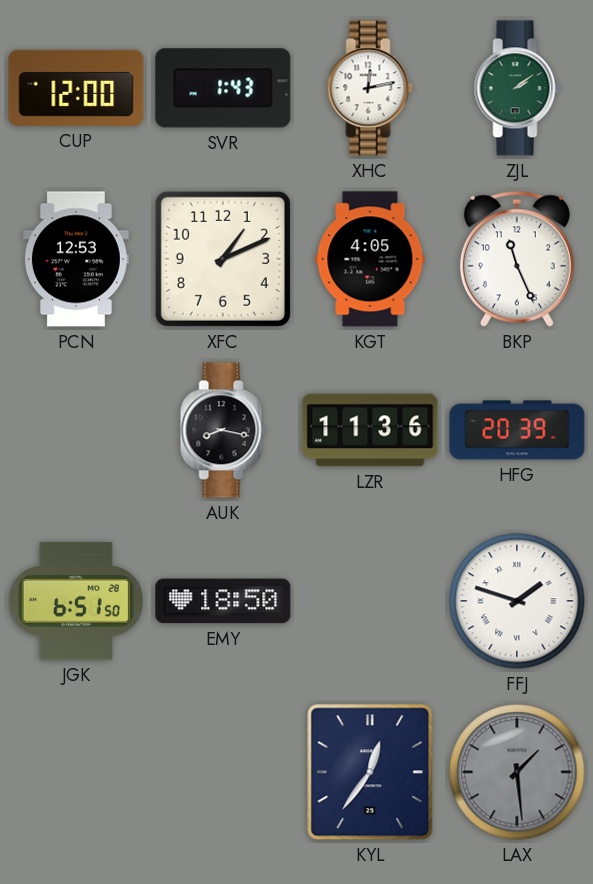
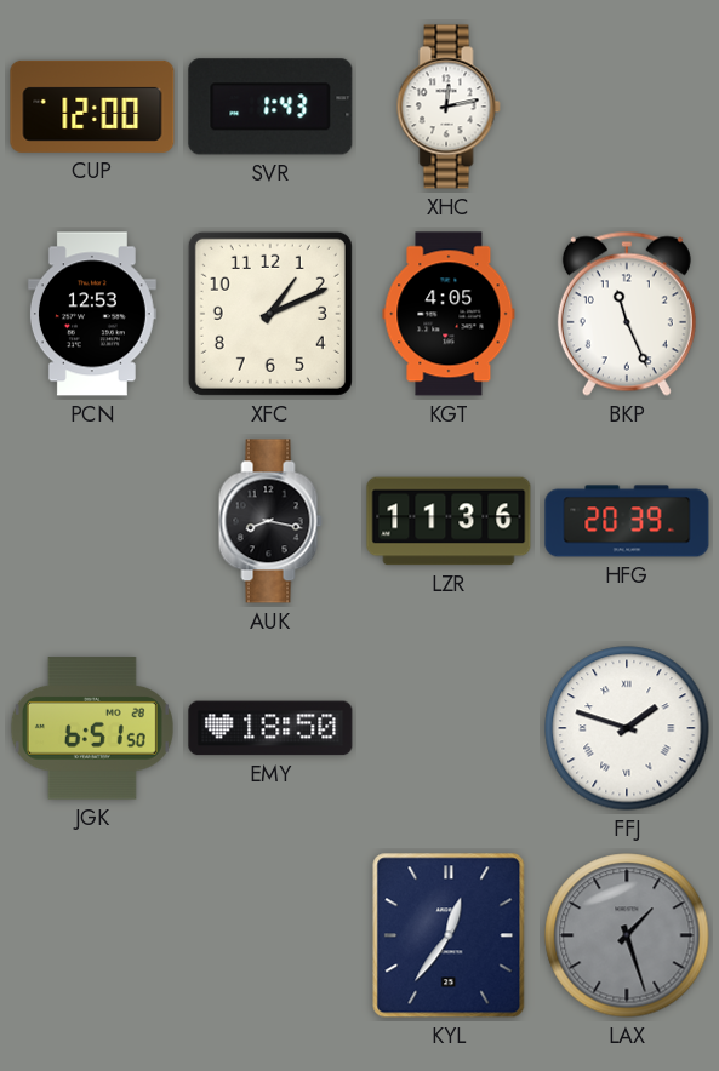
ZJL: 2:09 -> none
LAX: 1:29 -> 1:27
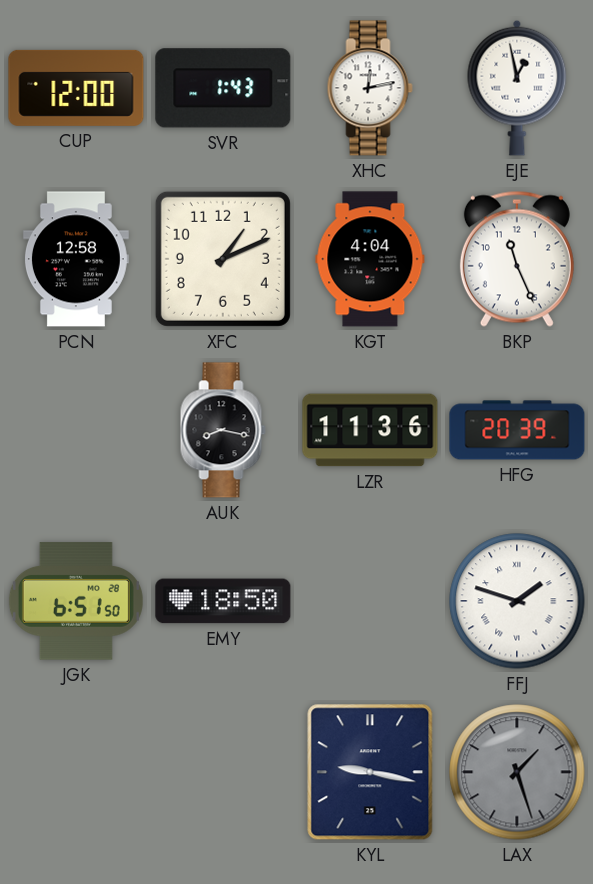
EJE: none -> 12:58
PCN: 12:53 -> 12:58
KGT: 4:05 -> 4:04
KYL: 12:36 -> 9:17
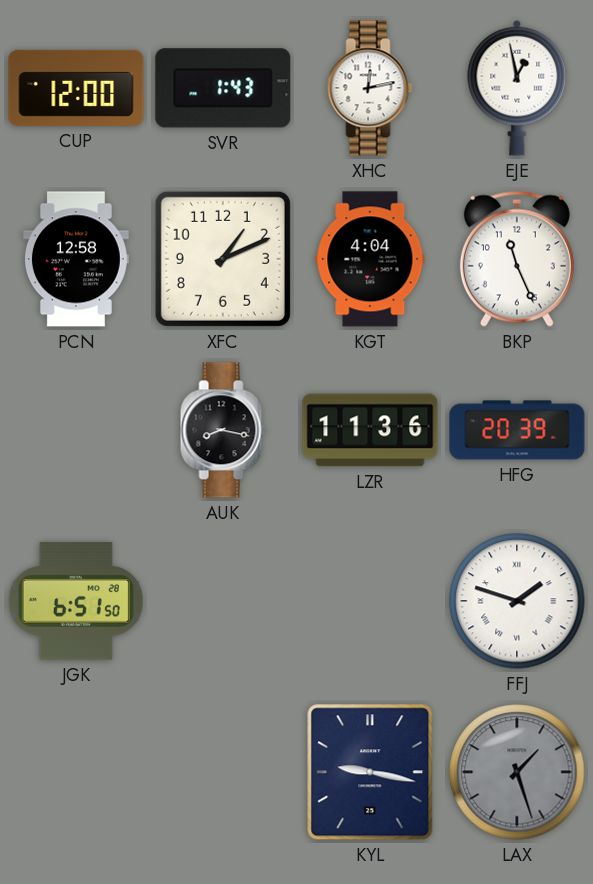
EMY: 18:50 -> none
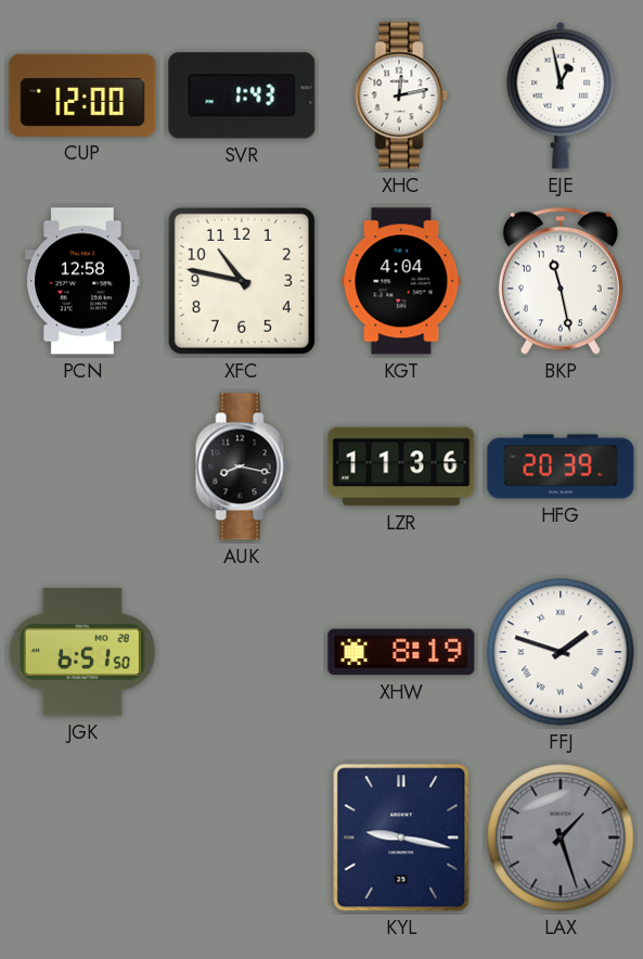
XFC: 1:11 -> 10:47
BKP: 11:26 -> 11:28
XHW: none -> 8:19
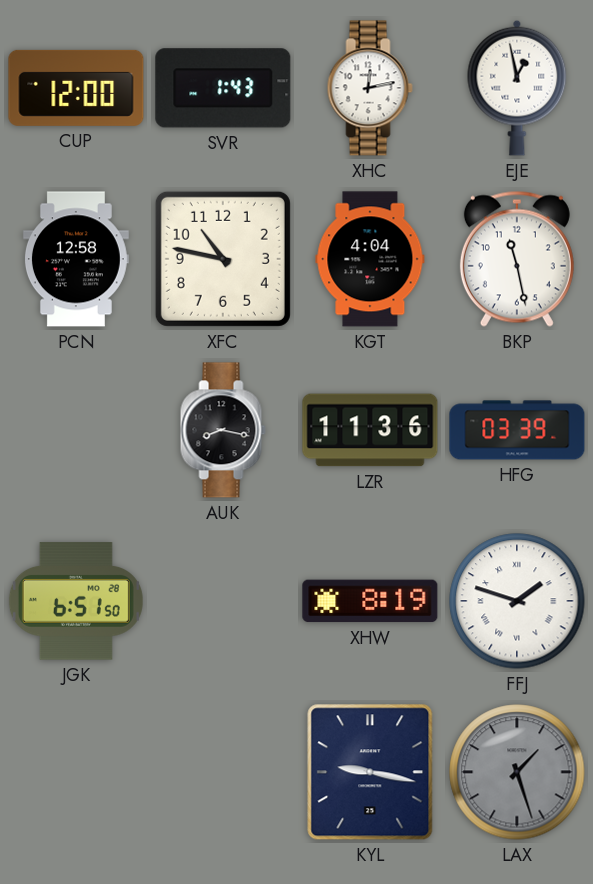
HFG: 20:39 -> 03:39
